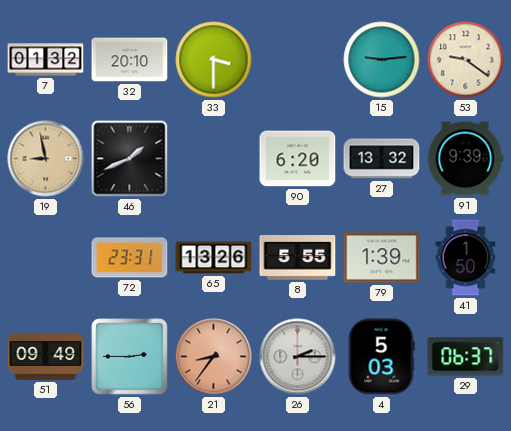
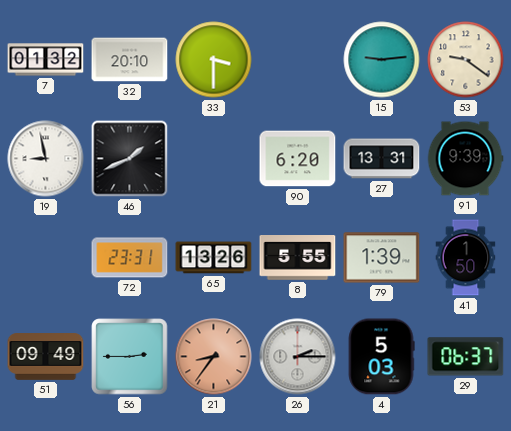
19 dial: champagne -> white
27: 13:32 -> 13:31
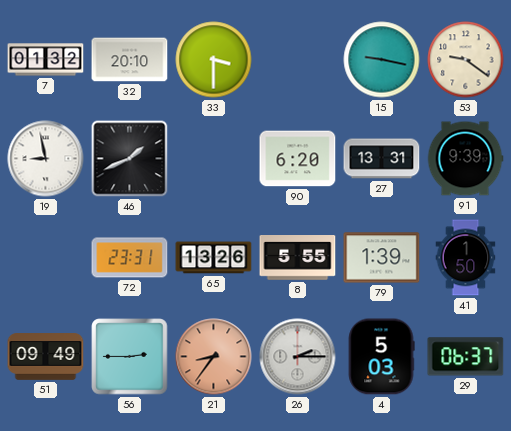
15: 9:14 -> 9:17
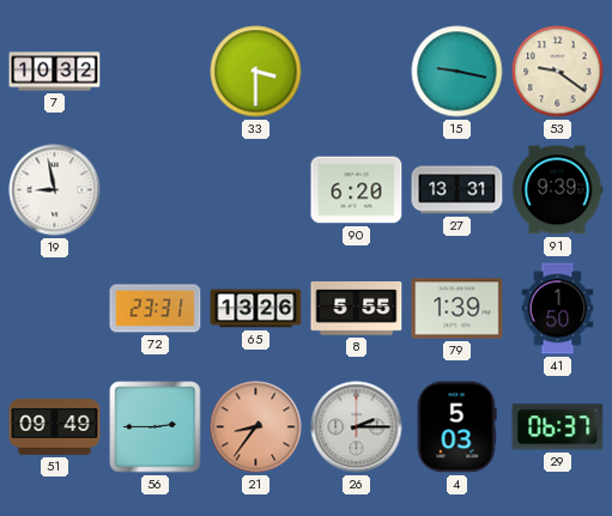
7: 01:32 -> 10:32
32: 20:10 -> none
46: 1:41 -> none
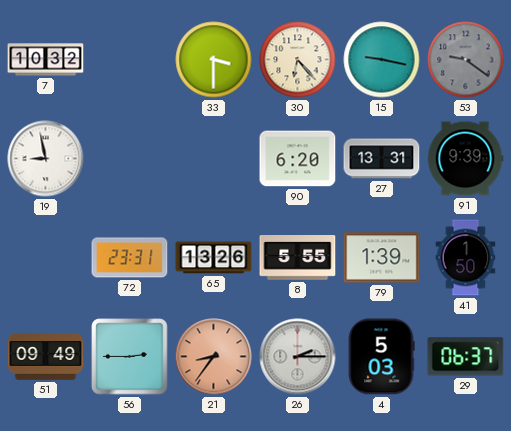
30: none -> 6:23
53 dial: cream -> grey
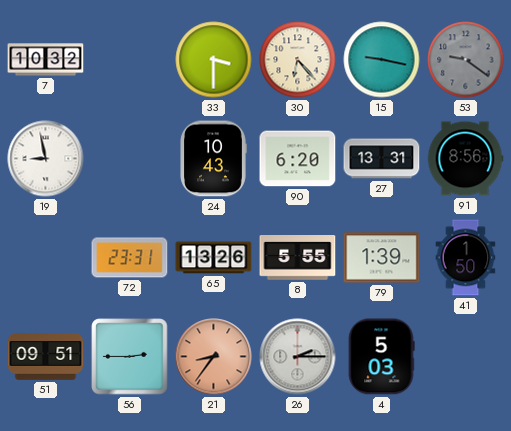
24: none -> 10:43
91: 9:39 -> 8:56
51: 09:49 -> 09:51
29: 06:37 -> none
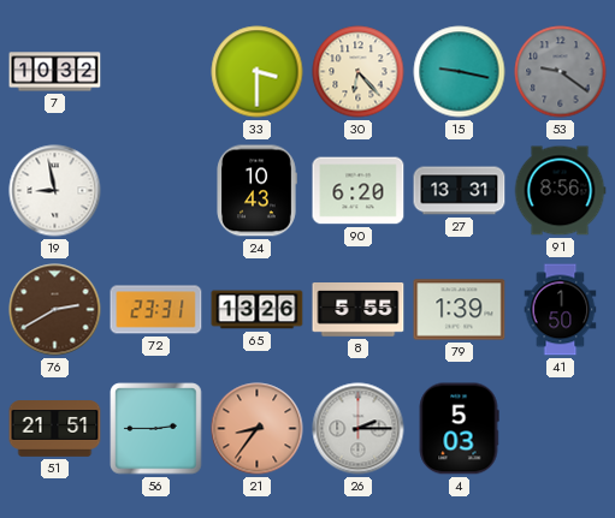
76: none -> 2:40
51: 09:51 -> 21:51
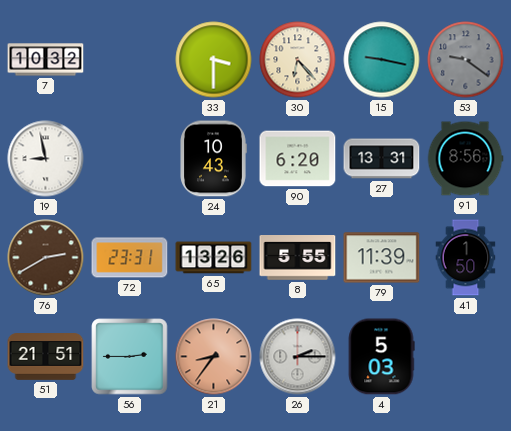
79: 1:39 -> 11:39
